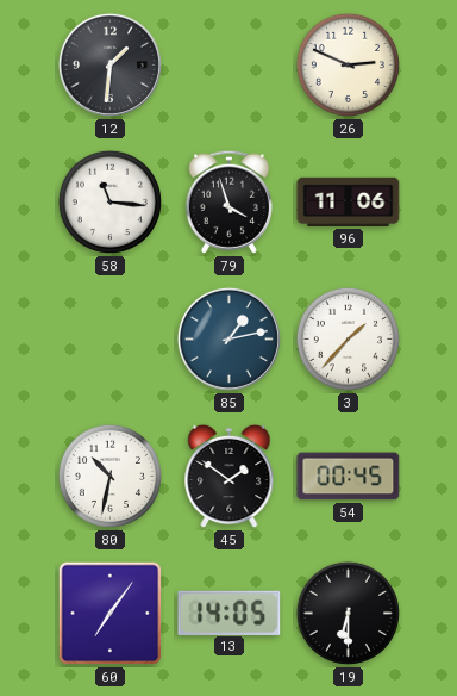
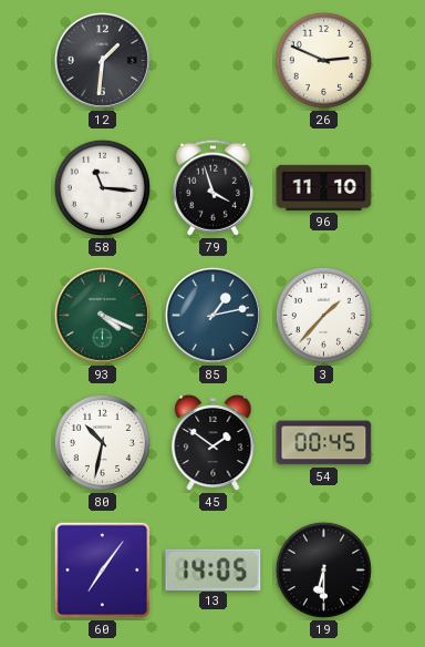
96: 11:06 -> 11:10
93: none -> 4:19
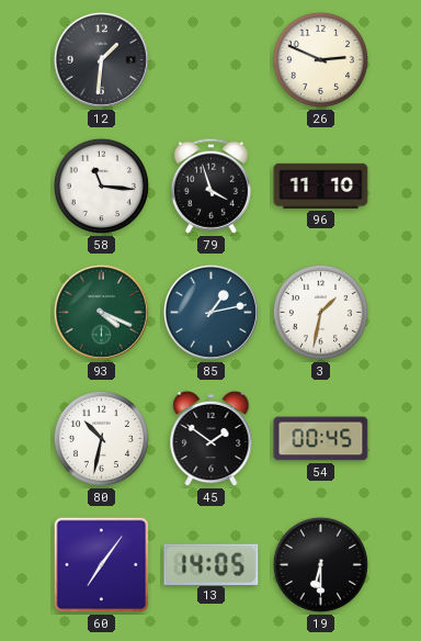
3: 1:37 -> 1:32
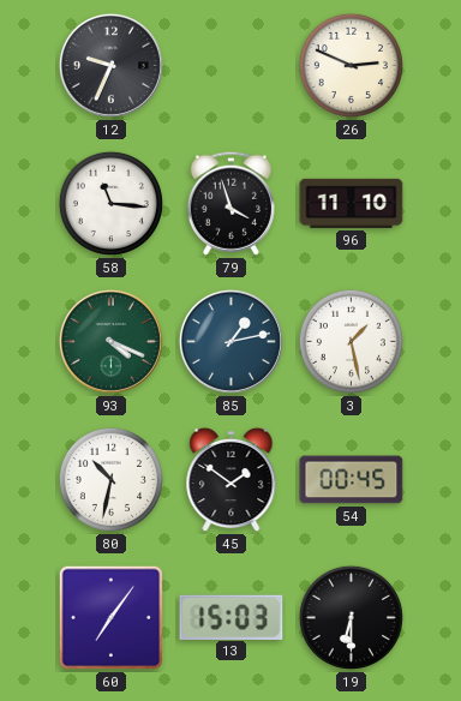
12: 1:31 -> 9:34
3: 1:32 -> 1:28
13: 14:05 -> 15:03
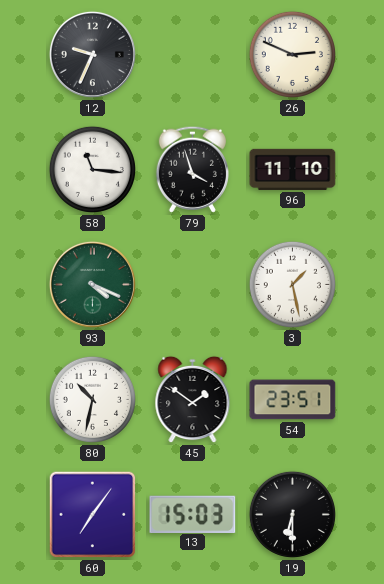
85: 1:13 -> none
54: 00:45 -> 23:51
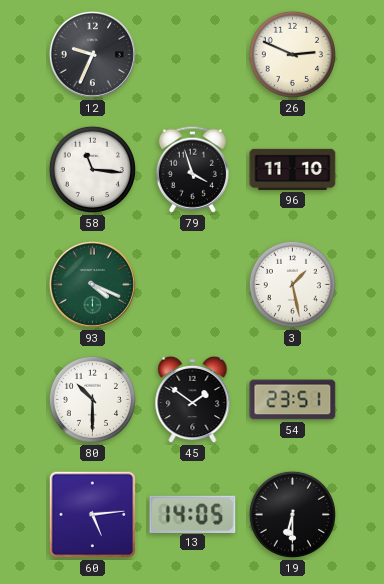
80: 10:32 -> 10:30
60: 7:06 -> 5:14
13: 15:03 -> 14:05
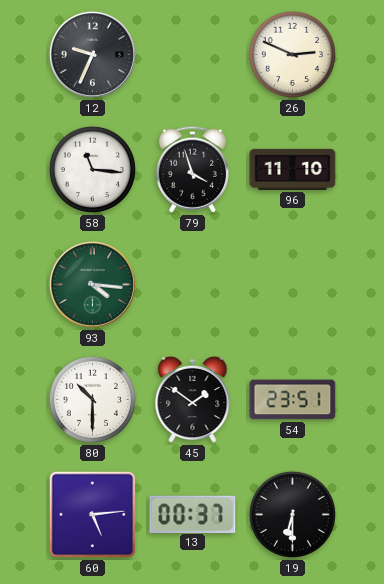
93: 4:19 -> 4:16
3: 1:28 -> none
13: 14:05 -> 00:37
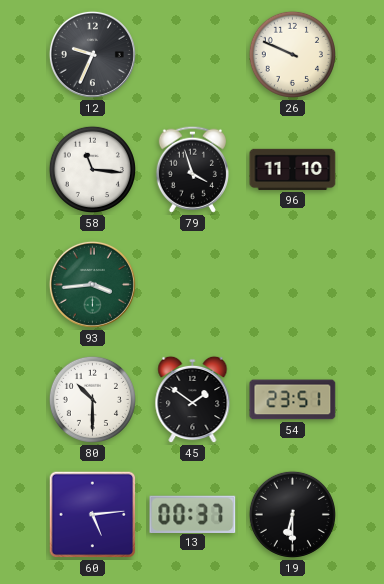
26: 2:49 -> 9:49
93: 4:16 -> 3:44
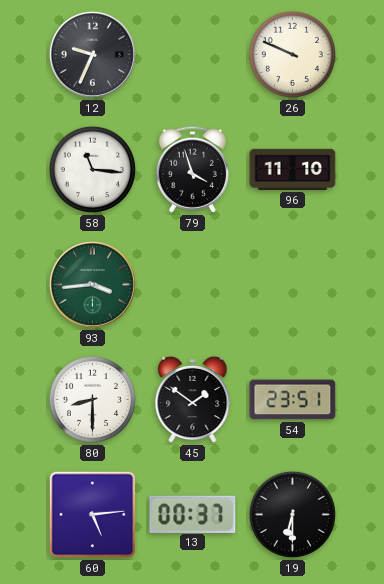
80: 10:30 -> 8:30
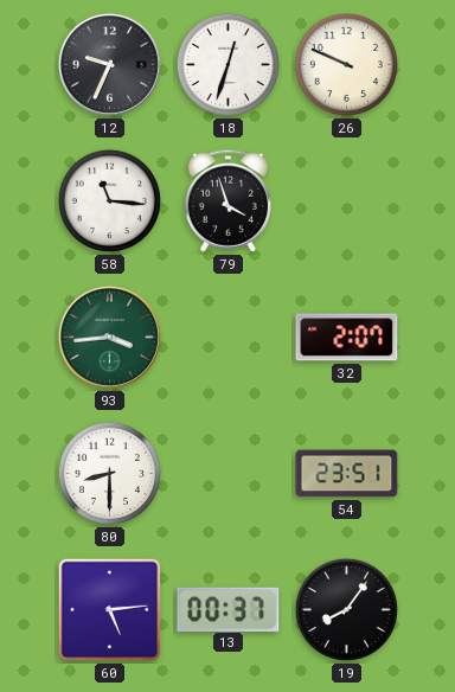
18: none -> 12:33
96: 11:10 -> none
32: none -> 2:07
45: 1:51 -> none
19: 6:30 -> 8:06
